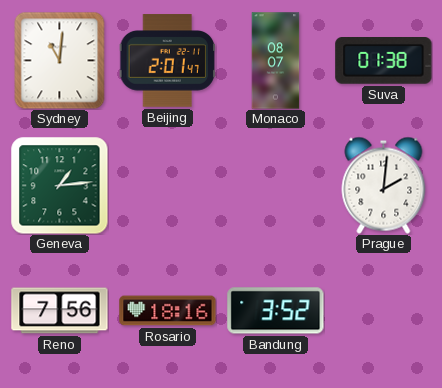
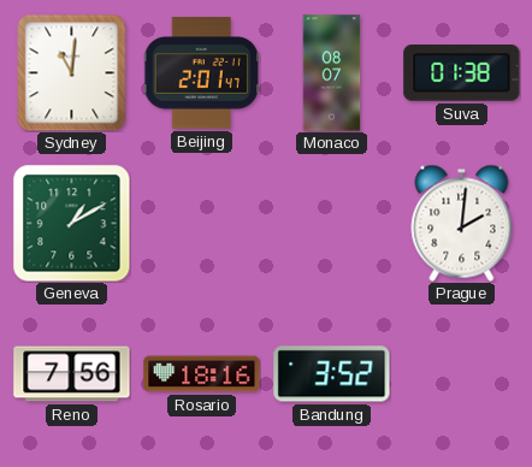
Geneva: 1:14 -> 1:10
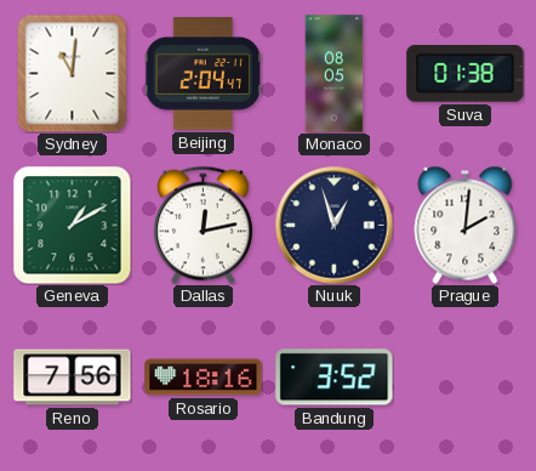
Beijing: 2:01 -> 2:04
Monaco: 08:07 -> 08:05
Dallas: none -> 12:13
Nuuk: none -> 12:57
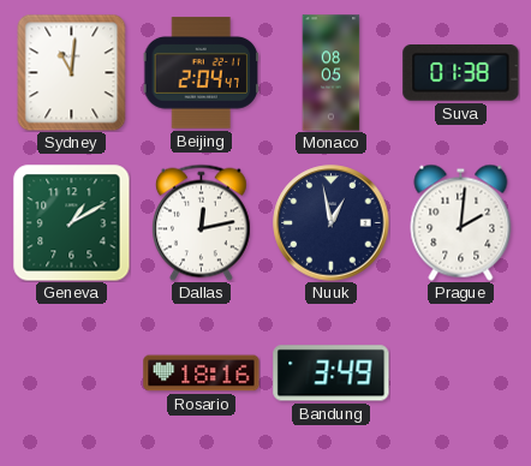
Nuuk: 12:57 -> 12:58
Reno: 7:56 -> none
Bandung: 3:52 -> 3:49
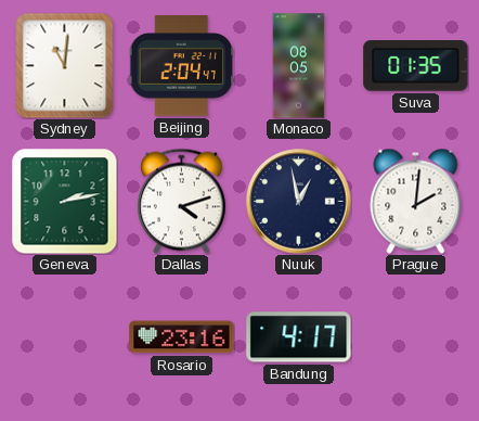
Suva: 01:38 -> 01:35
Geneva: 1:10 -> 2:13
Dallas: 12:13 -> 4:12
Rosario: 18:16 -> 23:16
Bandung: 3:49 -> 4:17
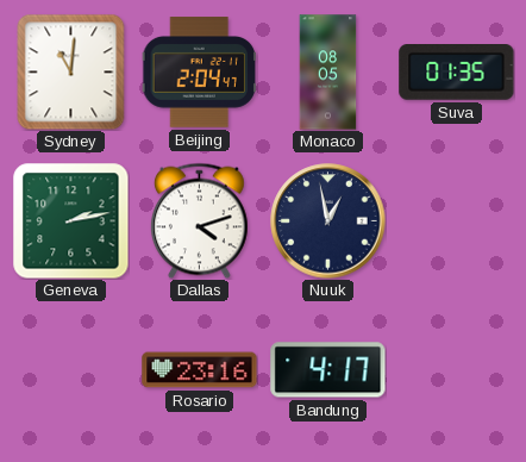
Prague: 2:01 -> none
